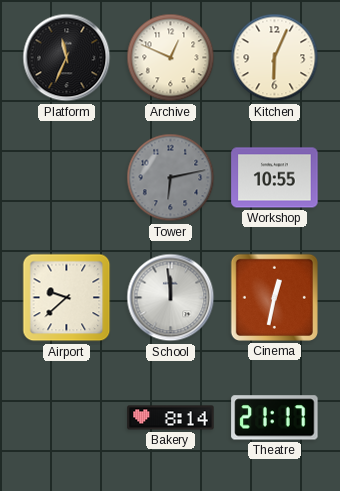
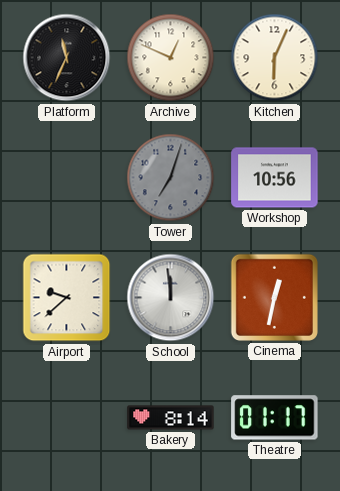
Tower: 6:13 -> 7:03
Workshop: 10:55 -> 10:56
Theatre: 21:17 -> 01:17
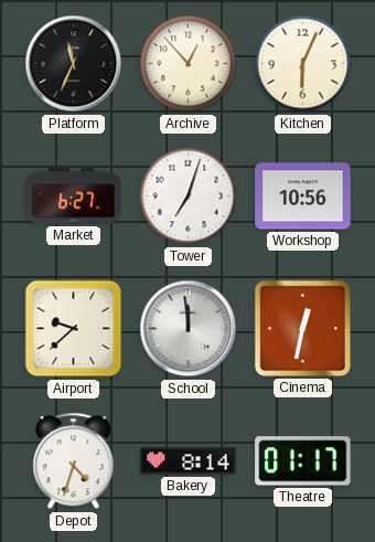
Archive: 12:49 -> 12:53
Market: none -> 6:27
Tower dial: grey -> white
Depot: none -> 4:33
